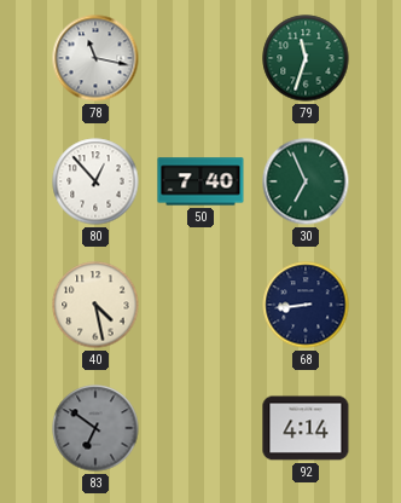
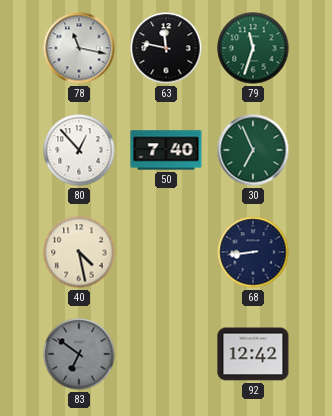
63: none -> 11:47
92: 4:14 -> 12:42
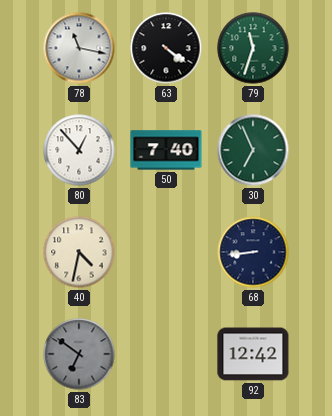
63: 11:47 -> 4:21
40: 4:28 -> 4:32
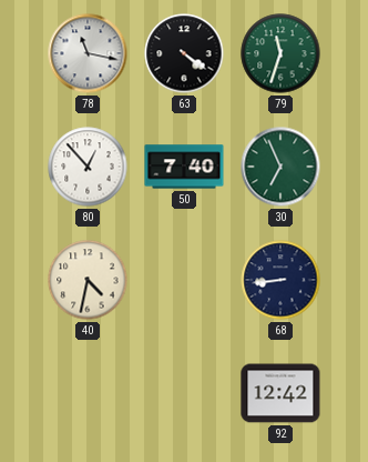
83: 6:51 -> none
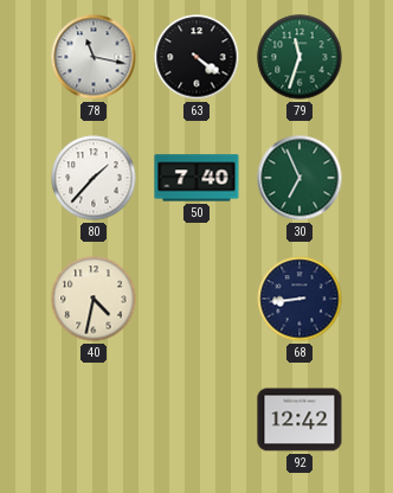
80: 12:53 -> 1:37
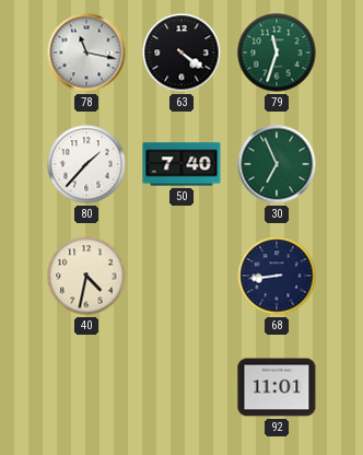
92: 12:42 -> 11:01
